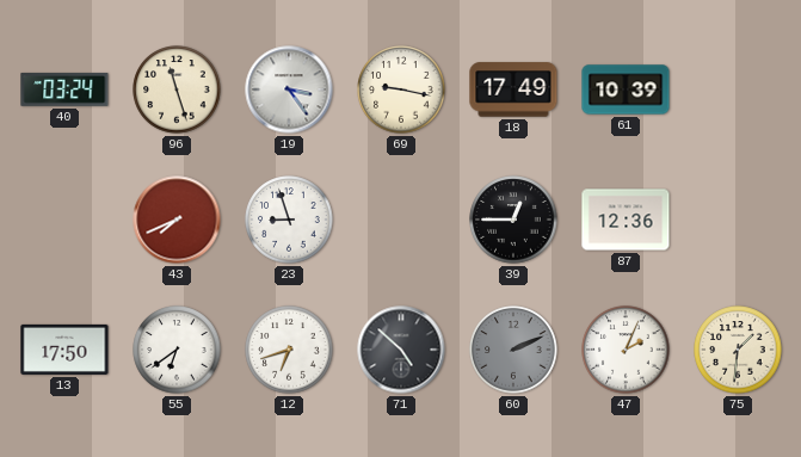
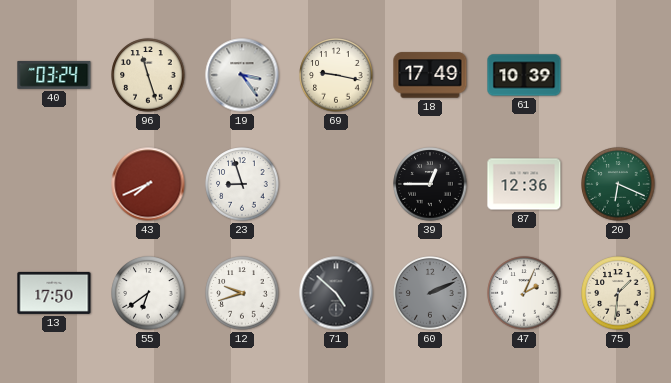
20: none -> 6:19
12: 6:42 -> 9:42
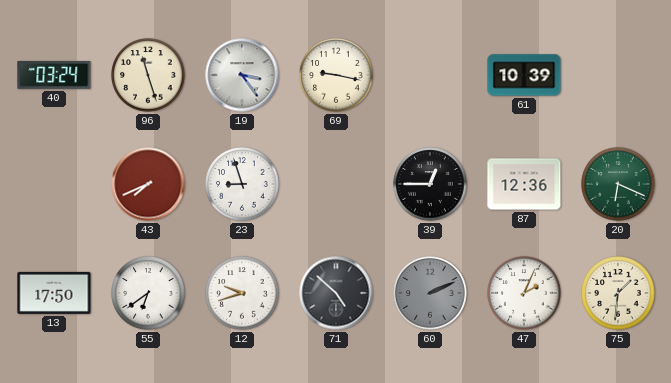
18: 17:49 -> none
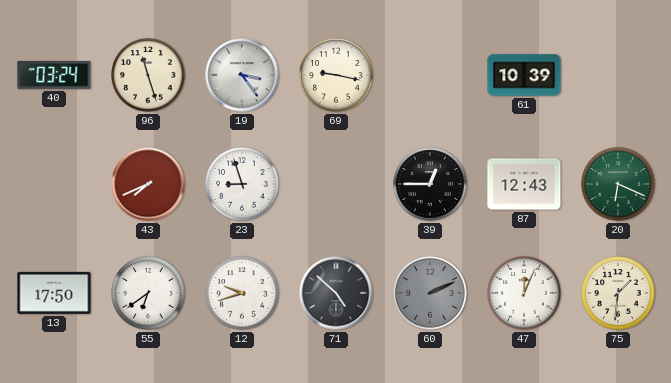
87: 12:36 -> 12:43
47: 2:04 -> 12:04
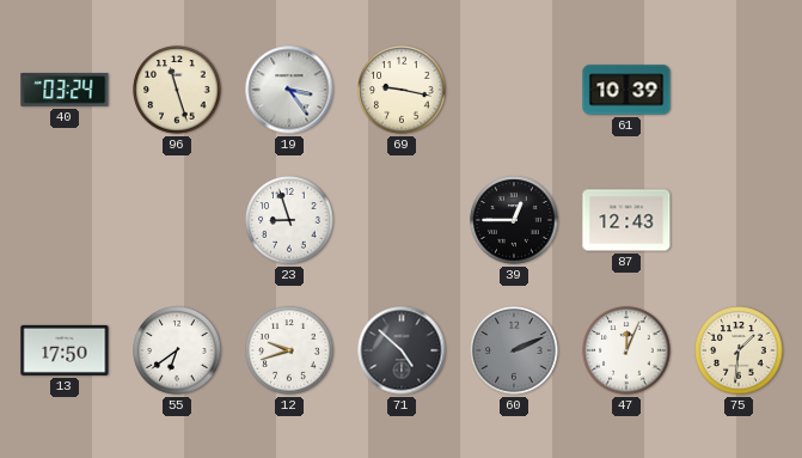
43: 7:41 -> none
20: 6:19 -> none
